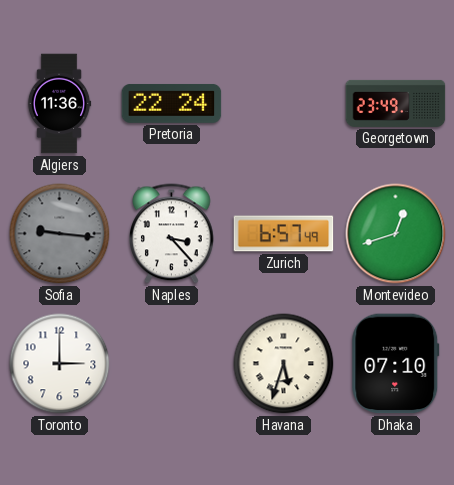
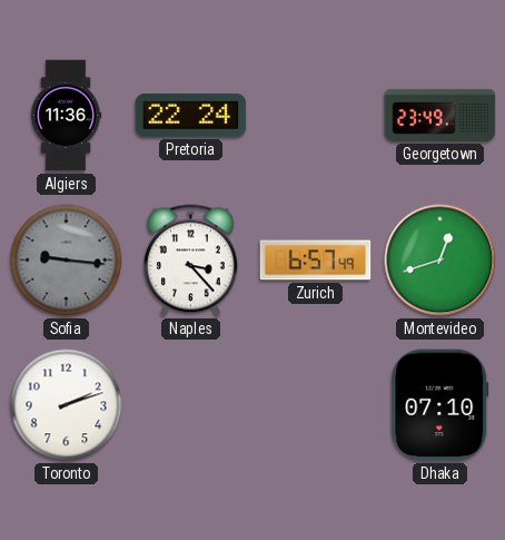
Toronto: 3:00 -> 2:12
Havana: 5:33 -> none
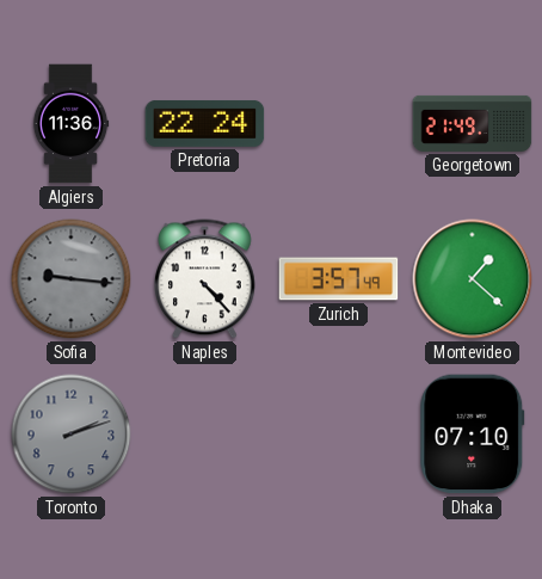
Georgetown: 23:49 -> 21:49
Naples: 3:23 -> 4:23
Zurich: 6:57 -> 3:57
Montevideo: 12:42 -> 1:22
Toronto dial: white -> grey
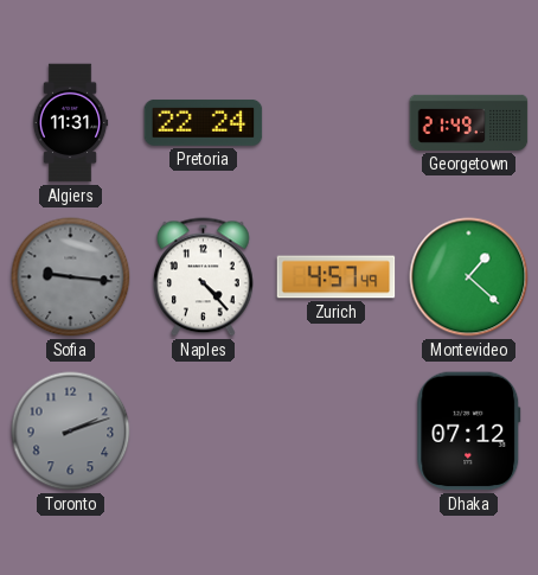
Algiers: 11:36 -> 11:31
Zurich: 3:57 -> 4:57
Dhaka: 07:10 -> 07:12
